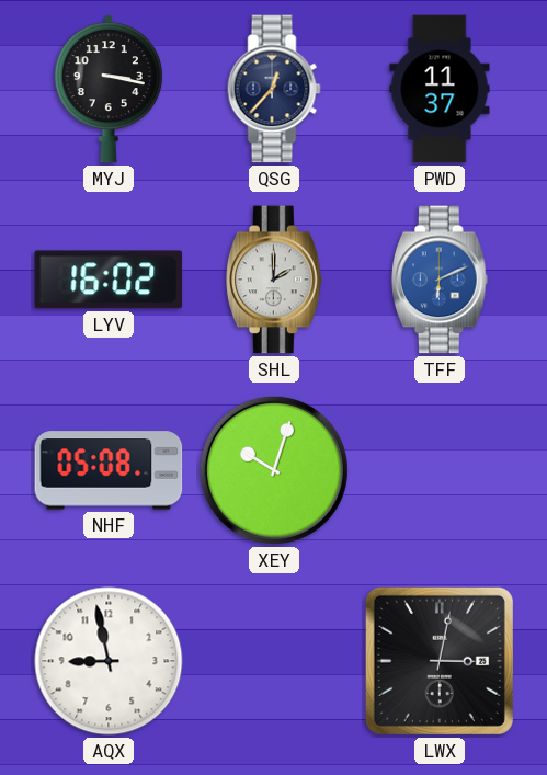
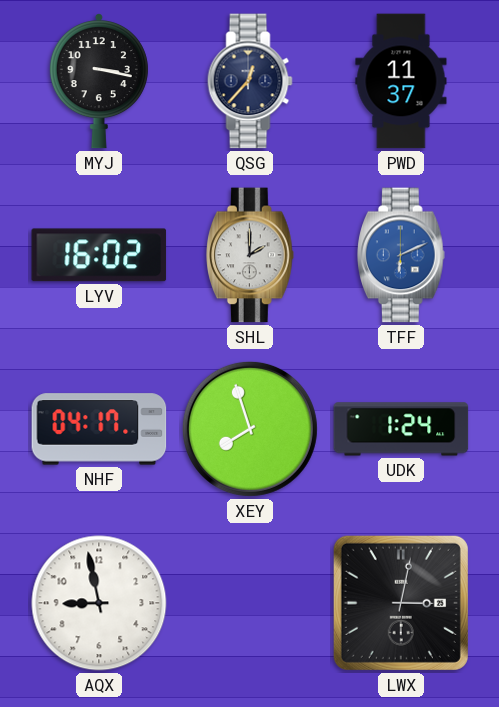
NHF: 05:08 -> 04:17
XEY: 10:03 -> 7:57
UDK: none -> 1:24
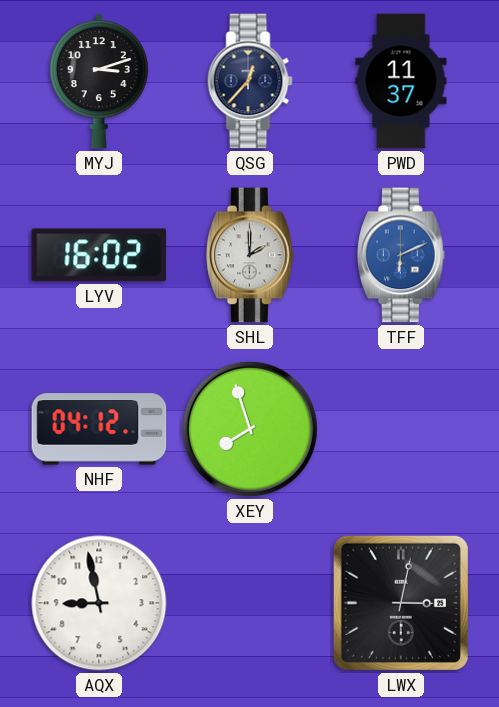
MYJ: 3:17 -> 3:12
NHF: 04:17 -> 04:12
UDK: 1:24 -> none
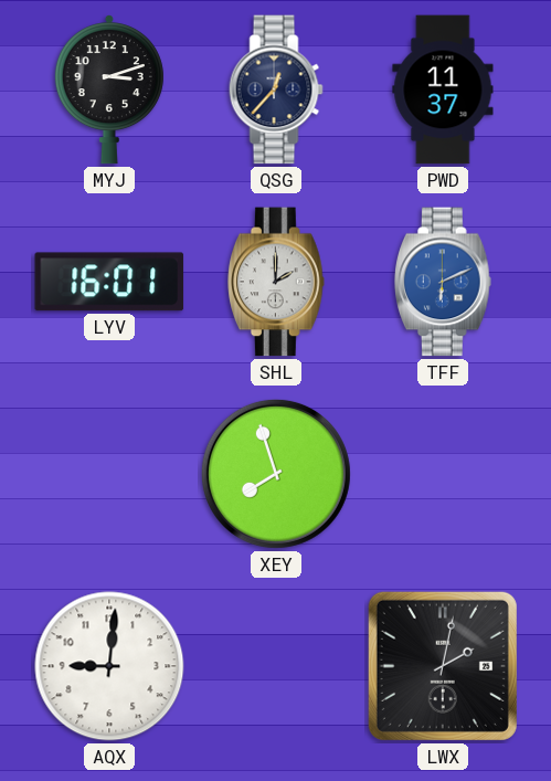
LYV: 16:02 -> 16:01
NHF: 04:12 -> none
AQX: 8:58 -> 9:01
LWX: 3:02 -> 2:02
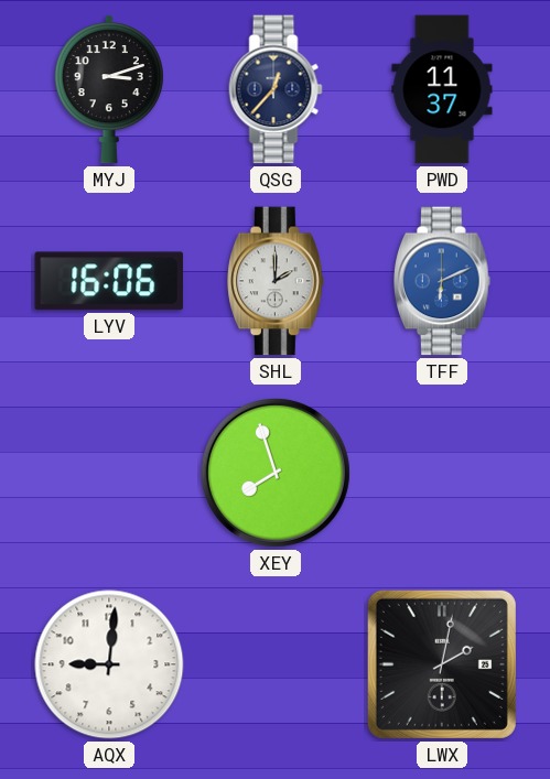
LYV: 16:01 -> 16:06
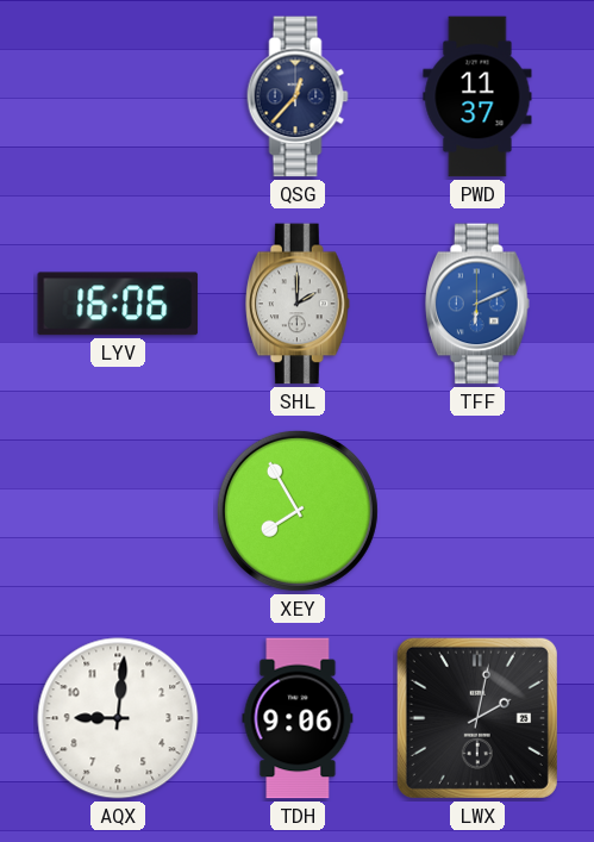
MYJ: 3:12 -> none
XEY: 7:57 -> 7:55
TDH: none -> 9:06
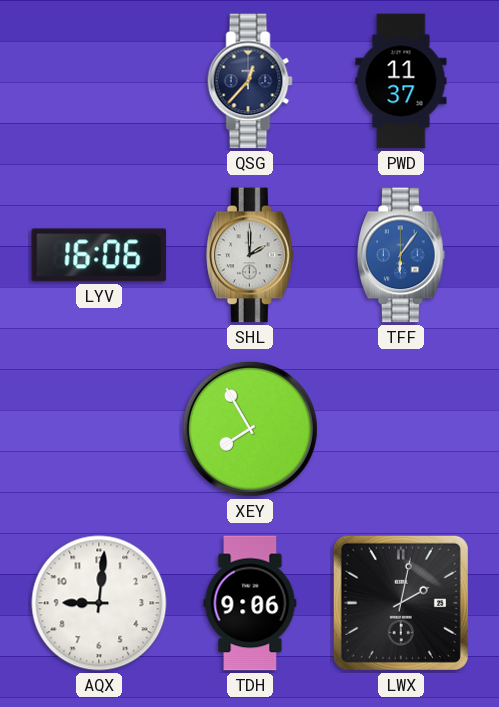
TFF: 6:11 -> 6:06
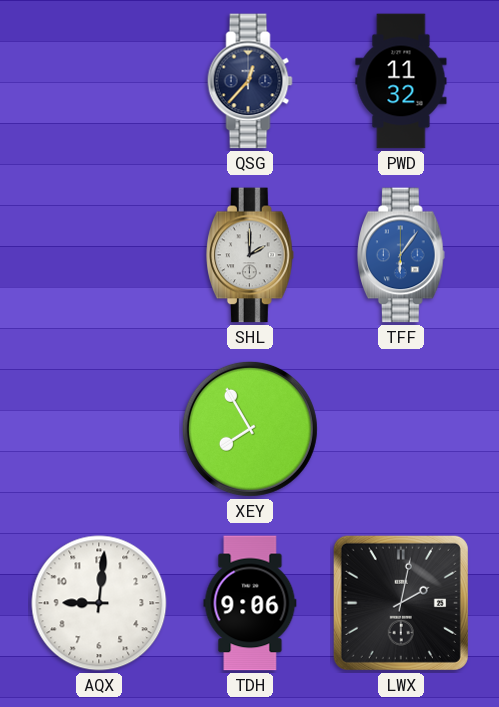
PWD: 11:37 -> 11:32
LYV: 16:06 -> none
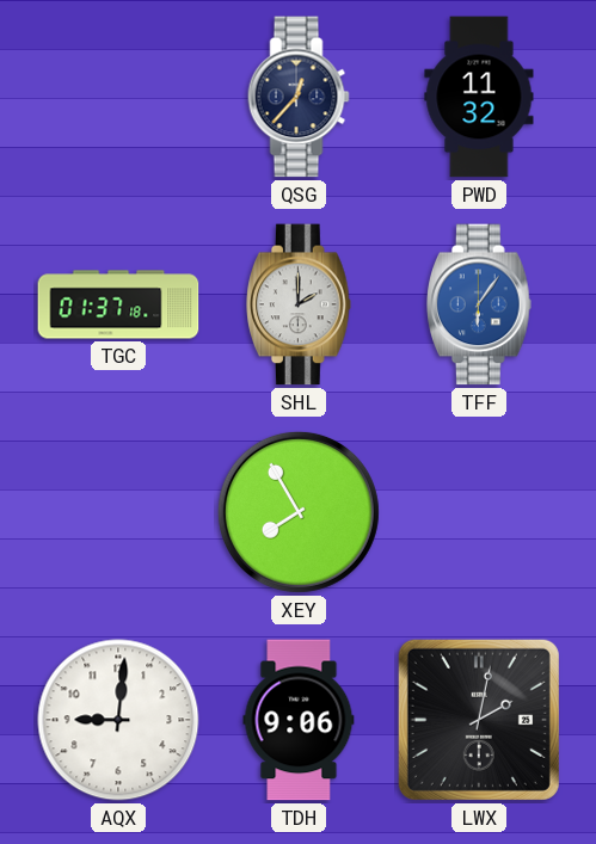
TGC: none -> 01:37
